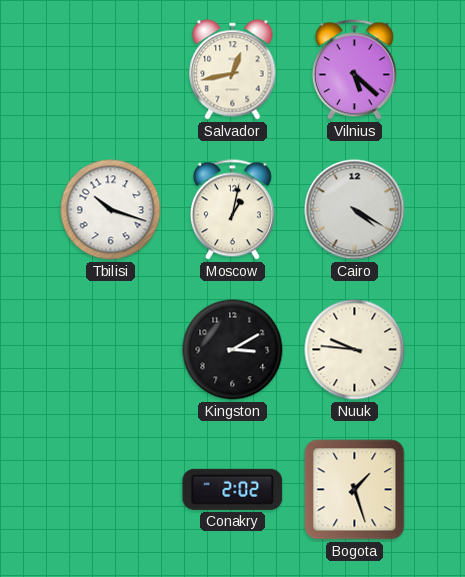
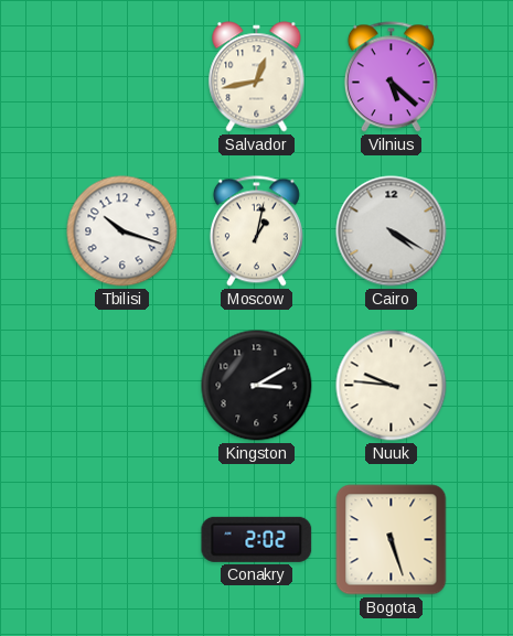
Bogota: 1:27 -> 5:27
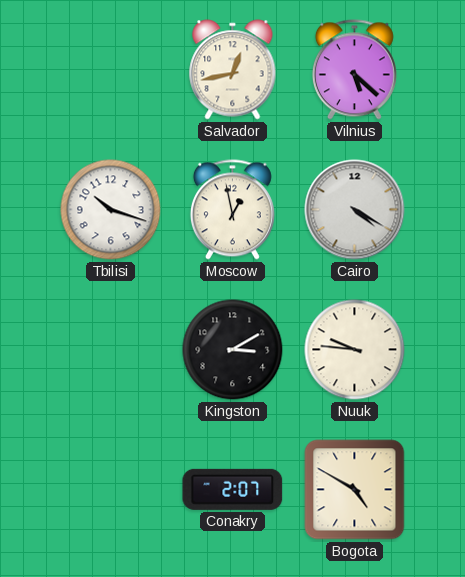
Moscow: 1:02 -> 12:58
Conakry: 2:02 -> 2:07
Bogota: 5:27 -> 4:50
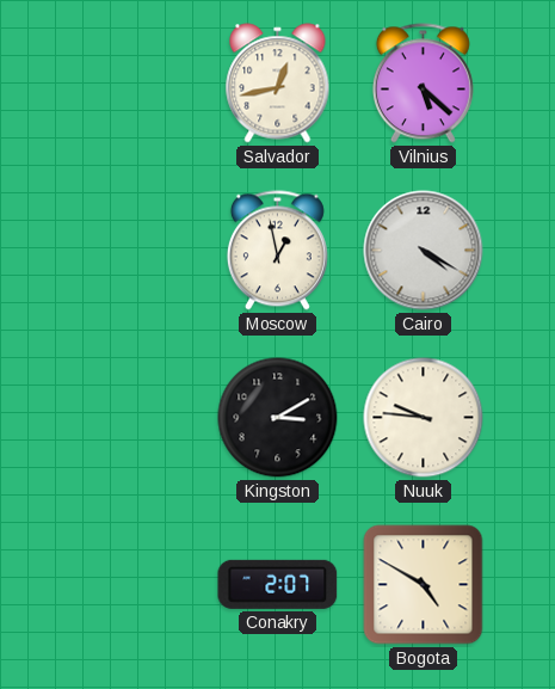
Tbilisi: 10:18 -> none
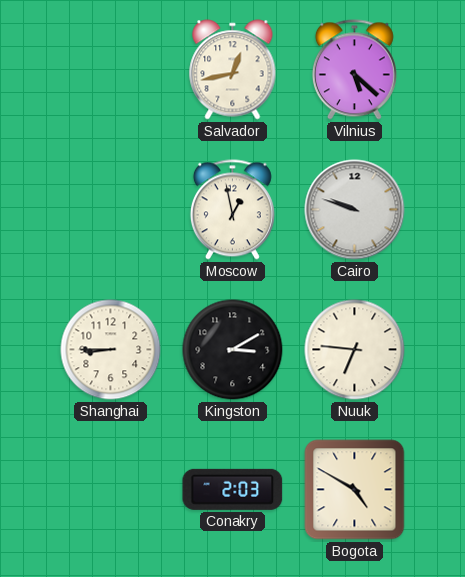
Cairo: 4:20 -> 9:48
Shanghai: none -> 8:45
Nuuk: 9:46 -> 6:46
Conakry: 2:07 -> 2:03
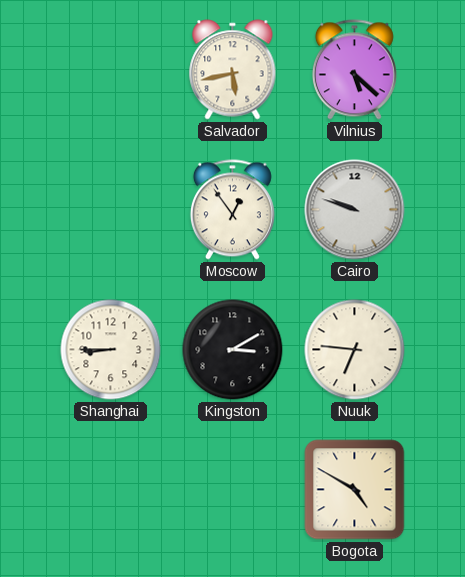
Salvador: 12:43 -> 5:43
Moscow: 12:58 -> 12:54
Conakry: 2:03 -> none
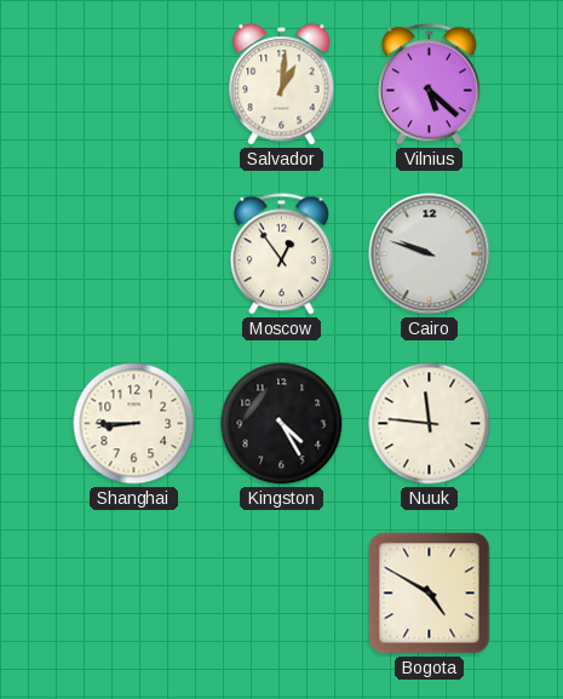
Salvador: 5:43 -> 1:01
Kingston: 3:10 -> 4:25
Nuuk: 6:46 -> 11:46
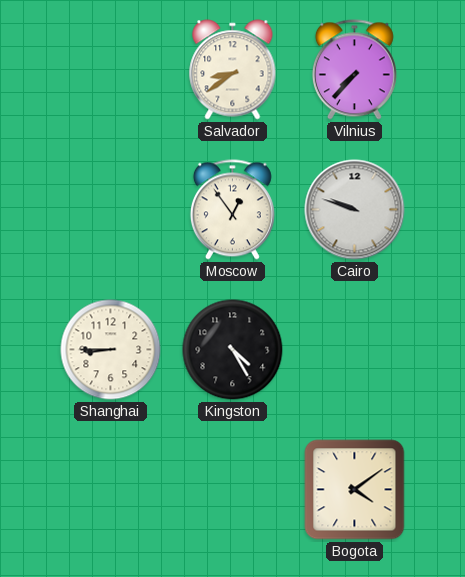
Salvador: 1:01 -> 8:39
Vilnius: 5:22 -> 7:37
Nuuk: 11:46 -> none
Bogota: 4:50 -> 4:09
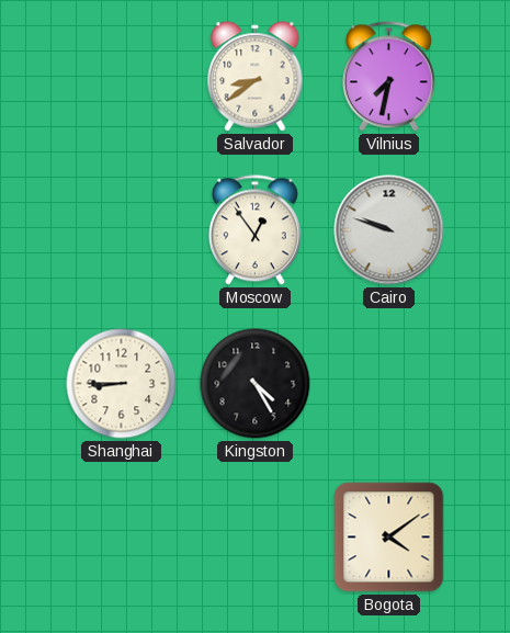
Vilnius: 7:37 -> 7:32
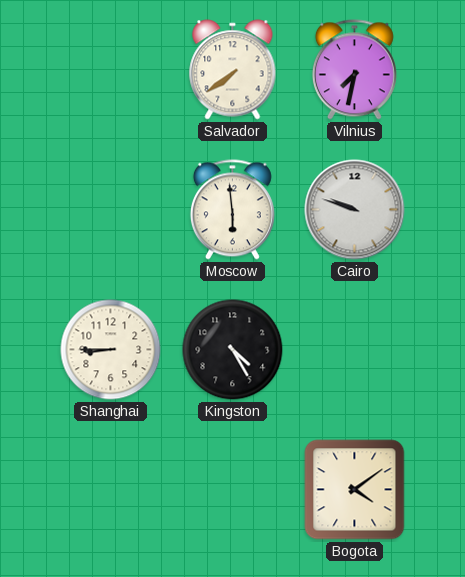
Salvador: 8:39 -> 7:39
Moscow: 12:54 -> 5:59
